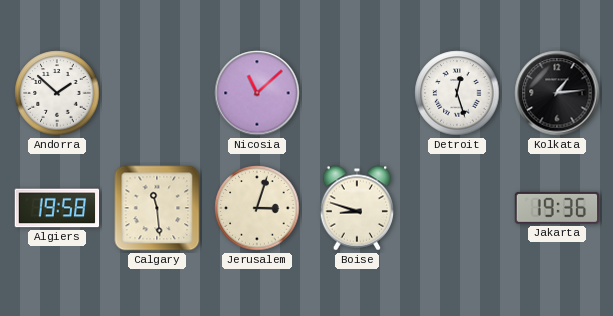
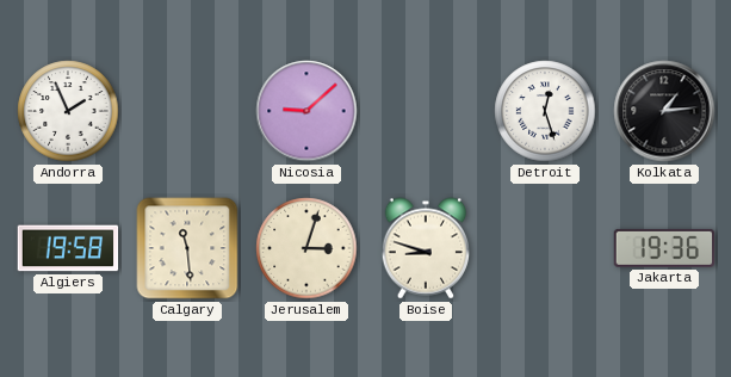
Andorra: 1:52 -> 1:56
Nicosia: 11:08 -> 9:08
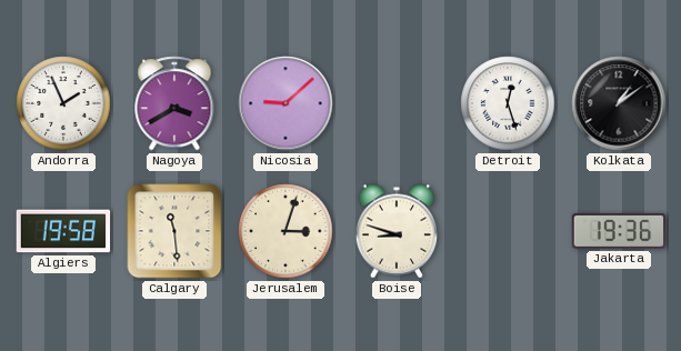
Nagoya: none -> 3:40
Kolkata: 1:14 -> 1:09
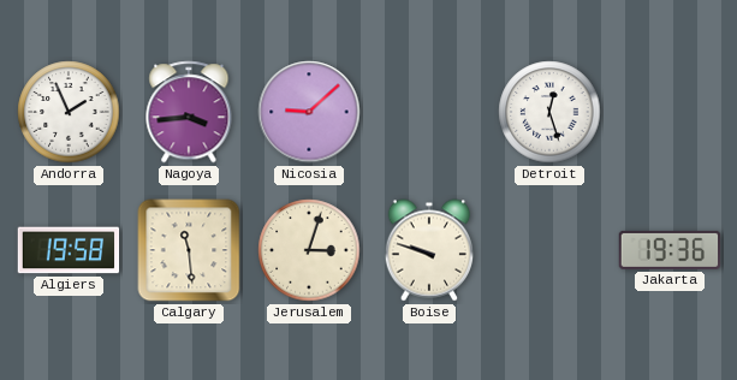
Nagoya: 3:40 -> 3:44
Kolkata: 1:09 -> none
Boise: 8:48 -> 9:48
